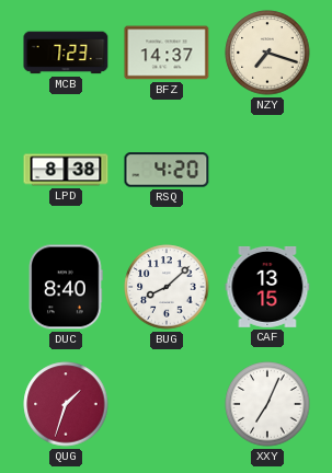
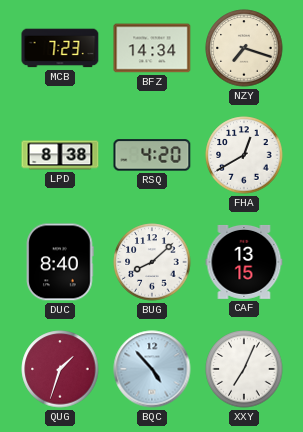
BFZ: 14:37 -> 14:34
FHA: none -> 12:40
BQC: none -> 4:53
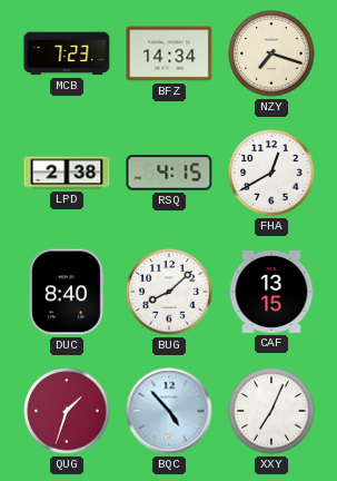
LPD: 8:38 -> 2:38
RSQ: 4:20 -> 4:15
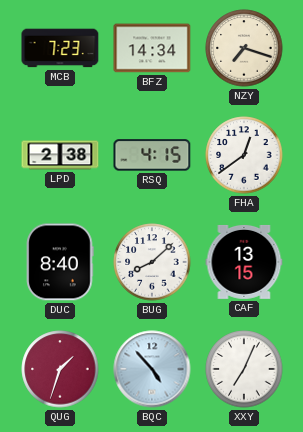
FHA: 12:40 -> 12:39
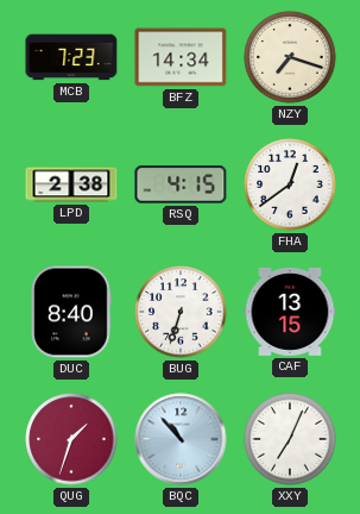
BUG: 8:08 -> 6:33
BQC: 4:53 -> 10:53
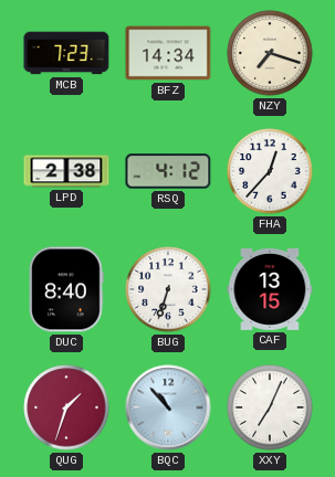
RSQ: 4:15 -> 4:12
FHA: 12:39 -> 12:37
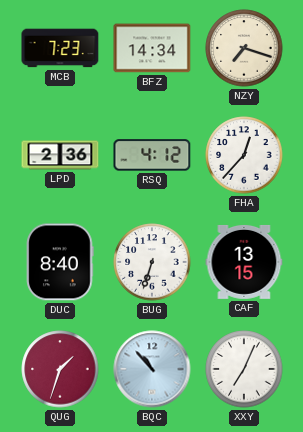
LPD: 2:38 -> 2:36
